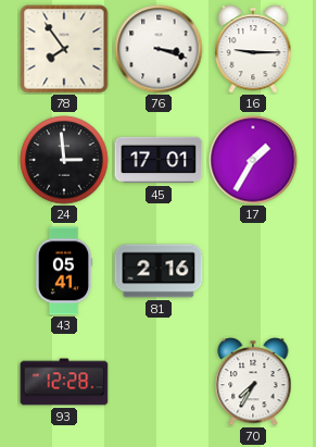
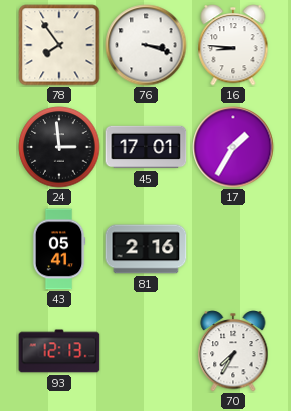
16: 9:15 -> 8:46
93: 12:28 -> 12:13
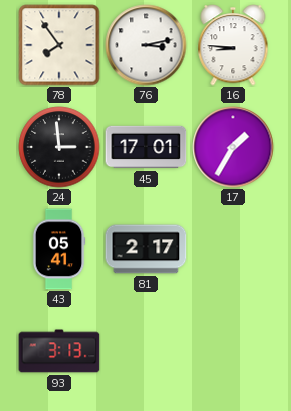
76: 3:18 -> 3:13
81: 2:16 -> 2:17
93: 12:13 -> 3:13
70: 7:35 -> none
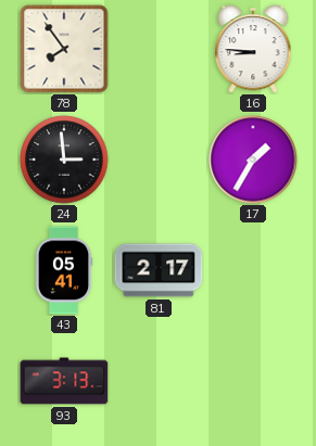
76: 3:13 -> none
45: 17:01 -> none
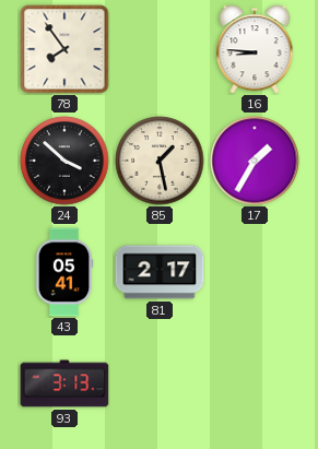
24: 2:59 -> 3:52
85: none -> 1:28
